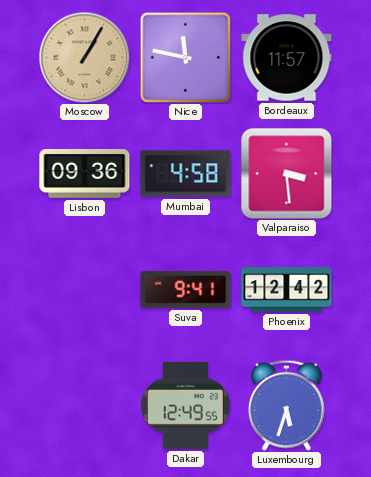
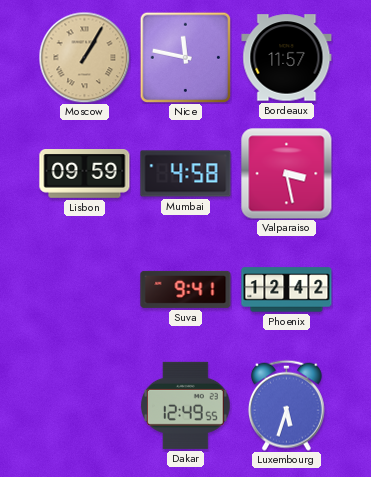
Lisbon: 09:36 -> 09:59
Valparaiso: 3:29 -> 3:28
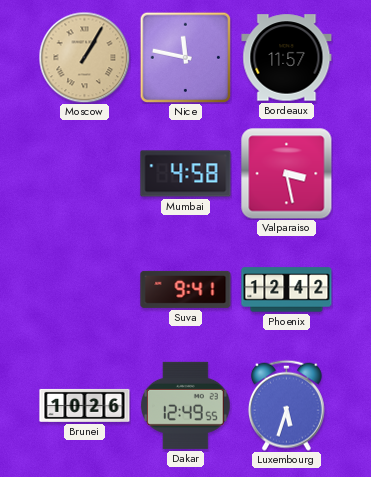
Lisbon: 09:59 -> none
Brunei: none -> 10:26
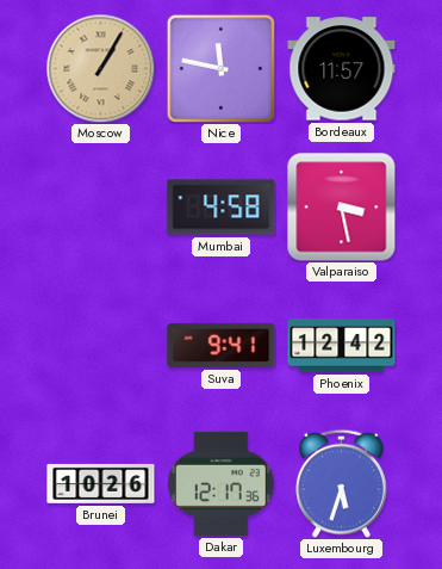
Dakar: 12:49 -> 12:17
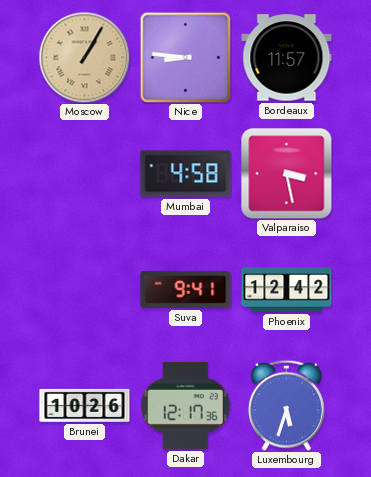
Nice: 11:47 -> 8:46
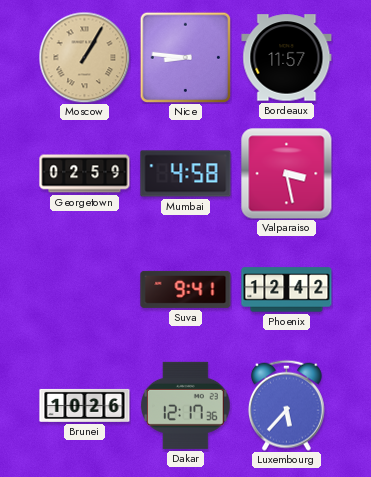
Georgetown: none -> 02:59
Luxembourg: 5:33 -> 5:37
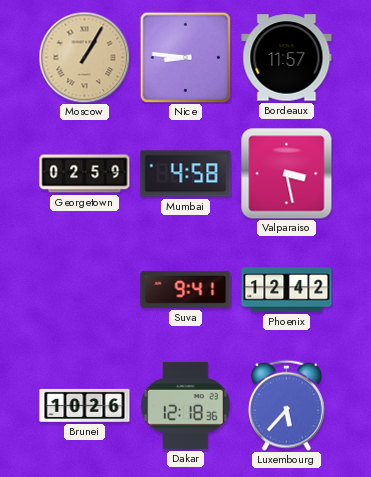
Dakar: 12:17 -> 12:18
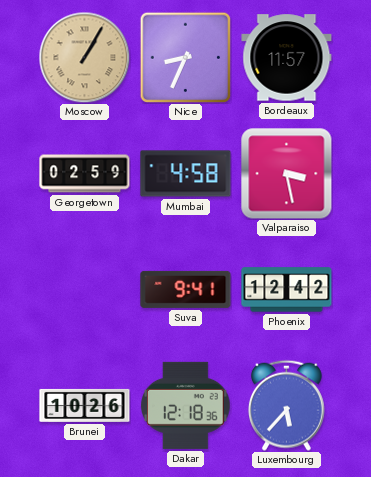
Nice: 8:46 -> 8:34
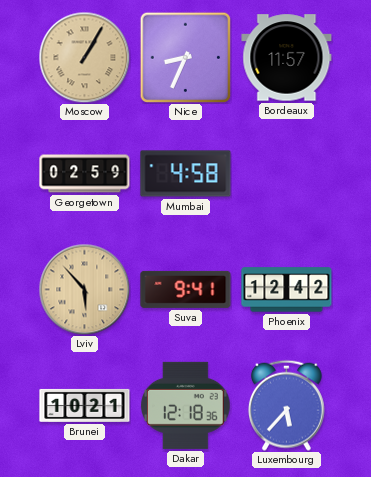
Valparaiso: 3:28 -> none
Lviv: none -> 5:53
Brunei: 10:26 -> 10:21
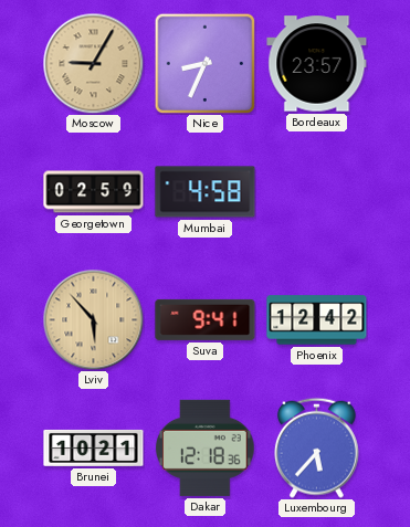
Moscow: 1:05 -> 9:05
Bordeaux: 11:57 -> 23:57
